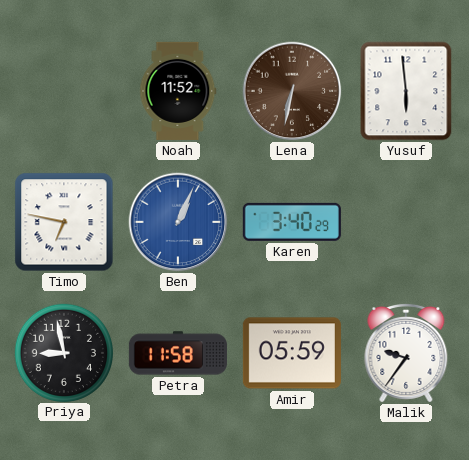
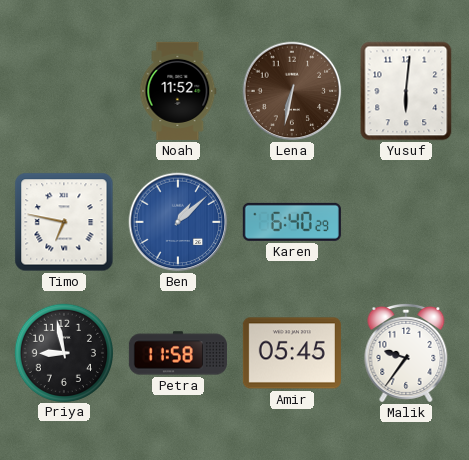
Yusuf: 5:59 -> 6:01
Ben: 1:04 -> 1:08
Karen: 3:40 -> 6:40
Amir: 05:59 -> 05:45
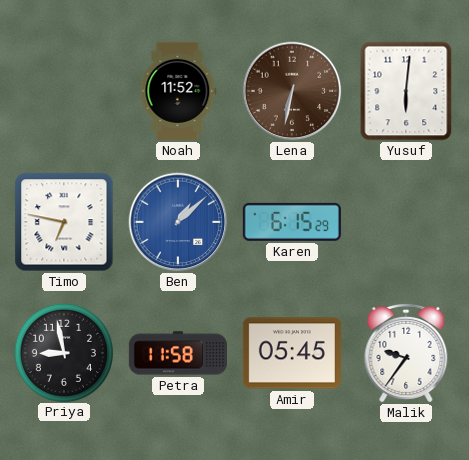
Karen: 6:40 -> 6:15
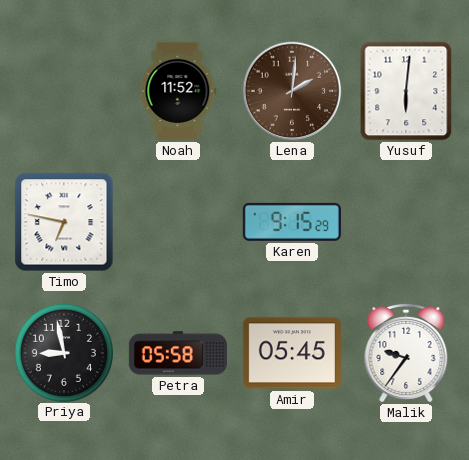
Lena: 6:32 -> 2:01
Ben: 1:08 -> none
Karen: 6:15 -> 9:15
Petra: 11:58 -> 05:58
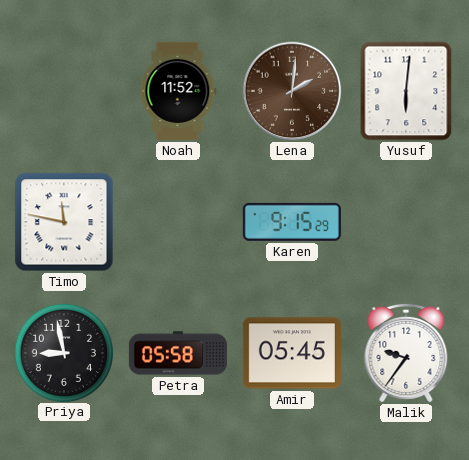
Timo: 6:47 -> 11:47
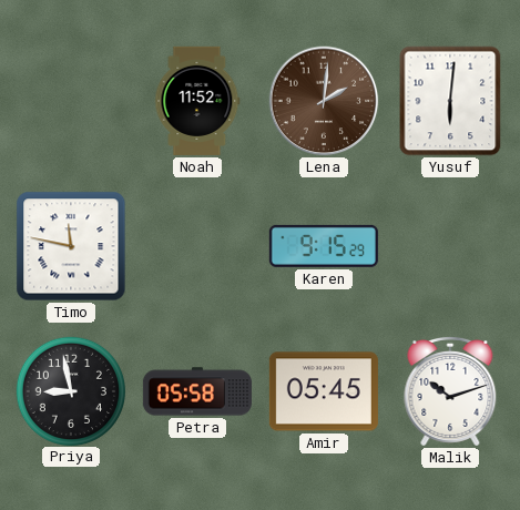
Malik: 9:36 -> 10:12
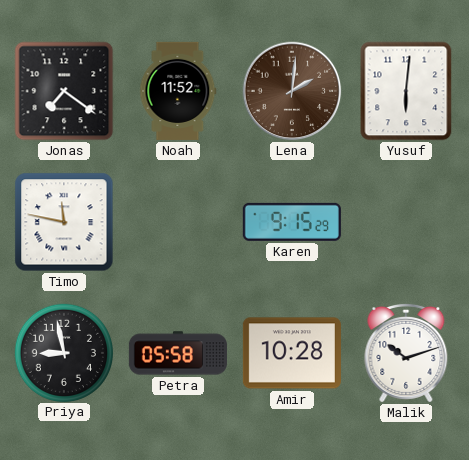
Jonas: none -> 7:21
Amir: 05:45 -> 10:28
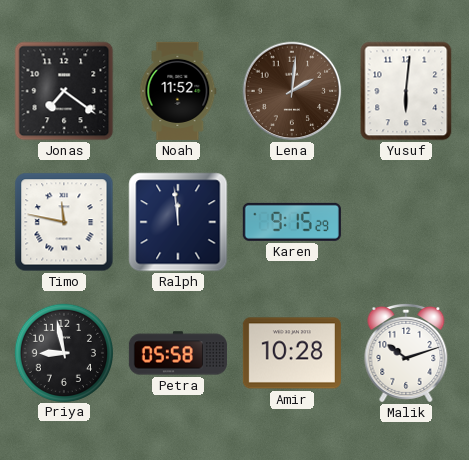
Ralph: none -> 11:59
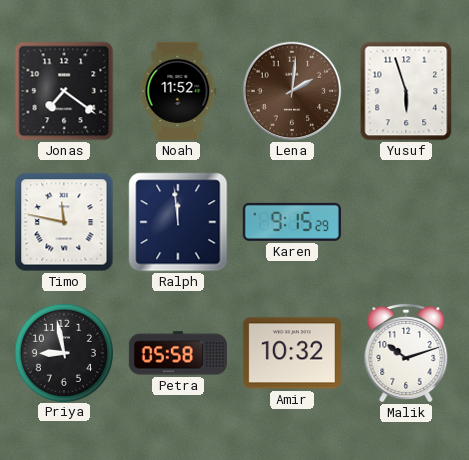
Yusuf: 6:01 -> 5:57
Amir: 10:28 -> 10:32
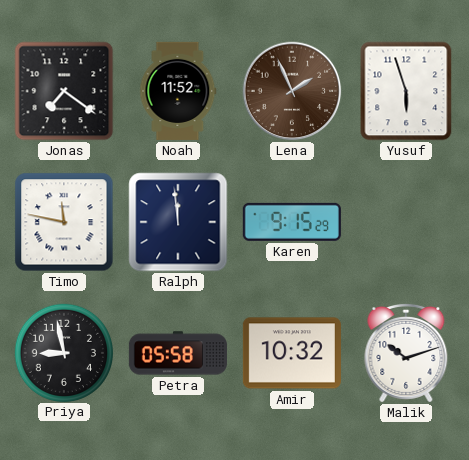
Lena: 2:01 -> 1:56
